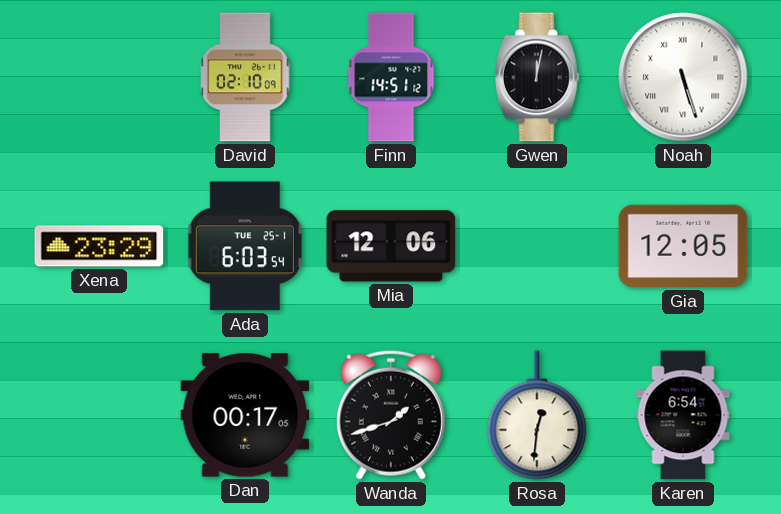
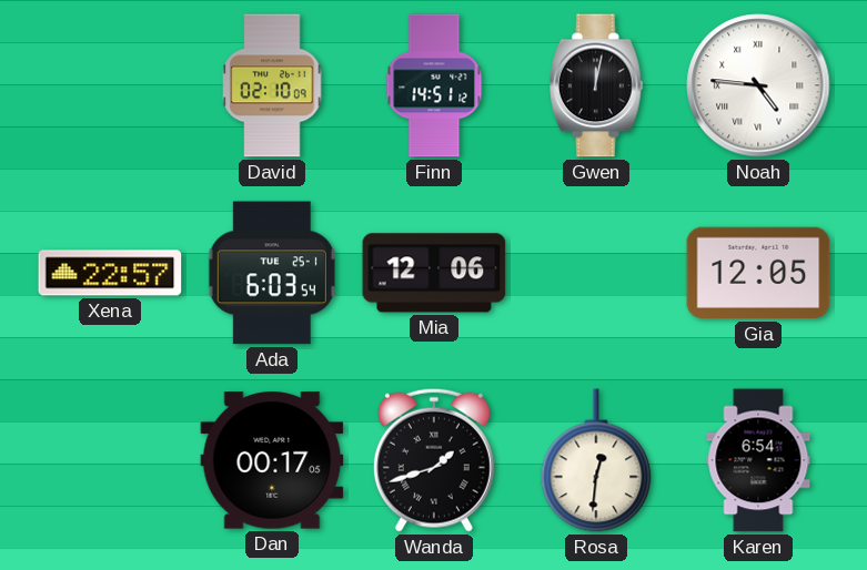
Noah: 5:27 -> 4:46
Xena: 23:29 -> 22:57
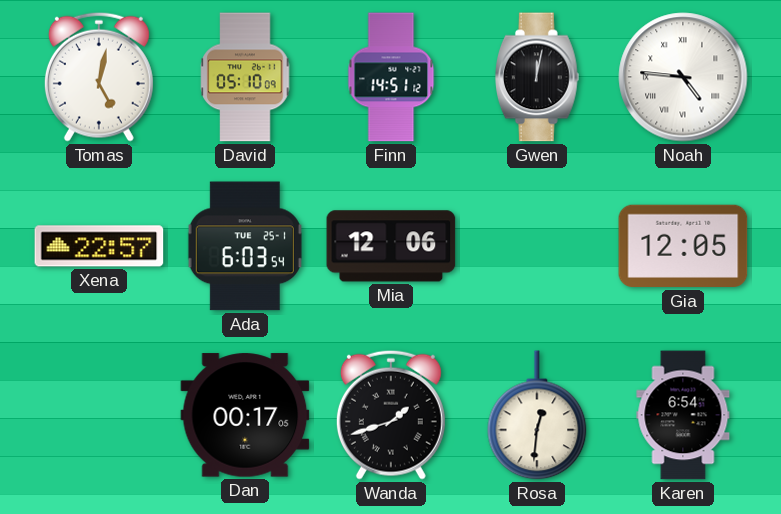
Tomas: none -> 5:02
David: 02:10 -> 05:10
